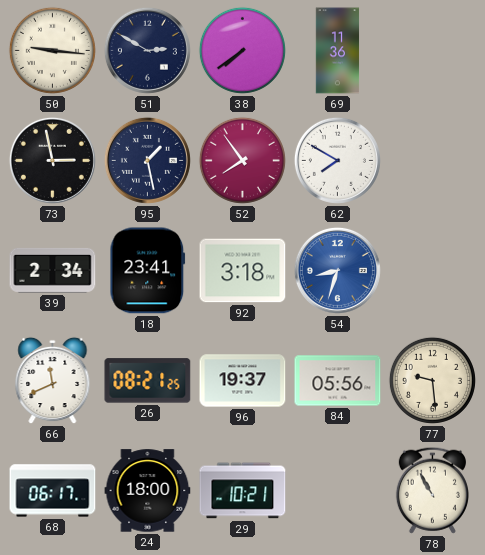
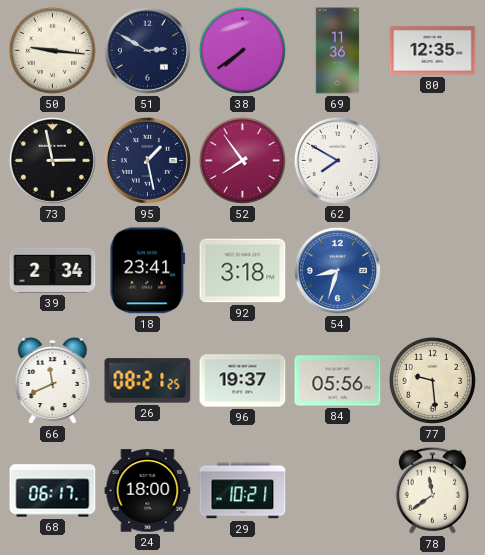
80: none -> 12:35
78: 10:55 -> 11:39
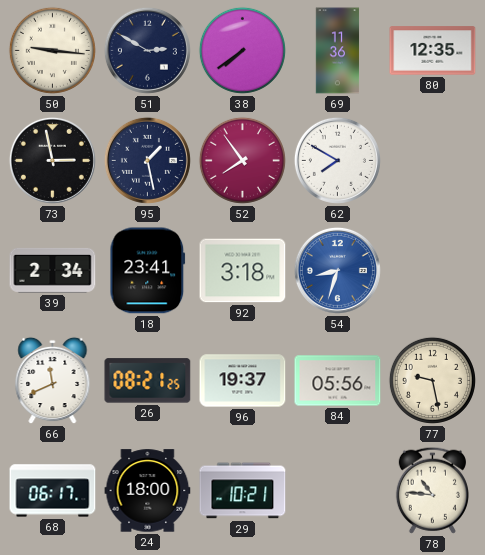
77: 9:29 -> 9:28
78: 11:39 -> 10:46
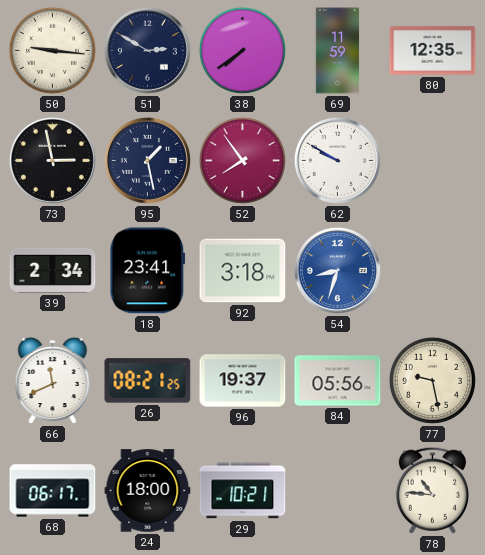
69: 11:36 -> 11:59
62: 7:50 -> 9:50
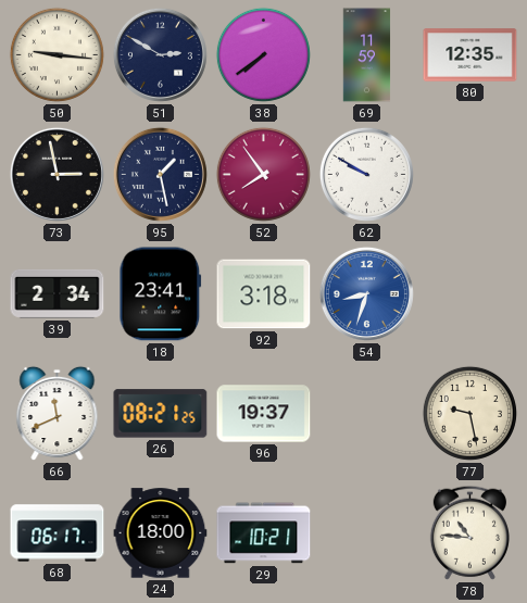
84: 05:56 -> none
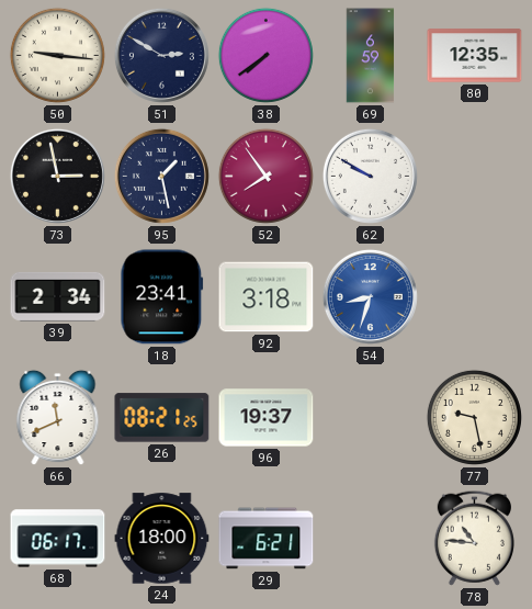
69: 11:59 -> 6:59
29: 10:21 -> 6:21
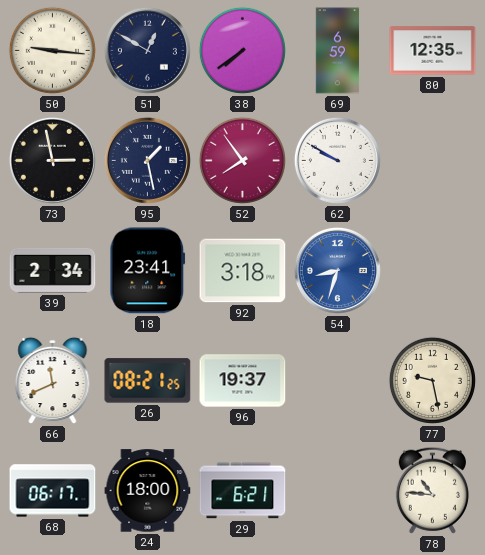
51: 2:50 -> 12:50
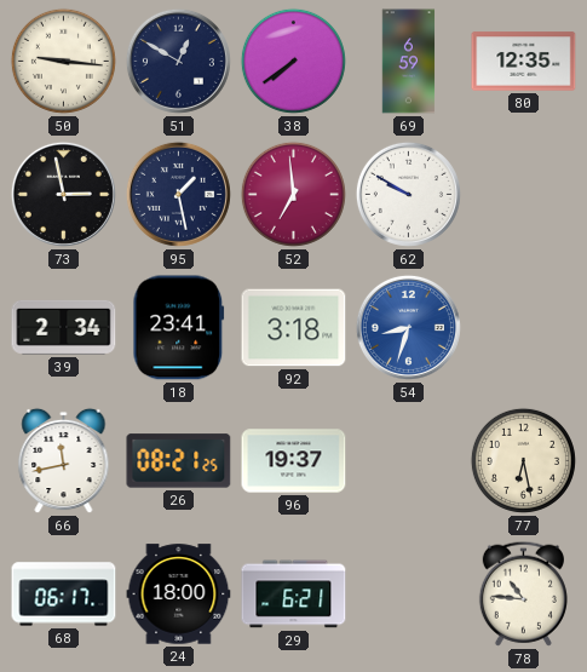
52: 7:54 -> 6:59
66: 11:41 -> 11:43
77: 9:28 -> 6:28
